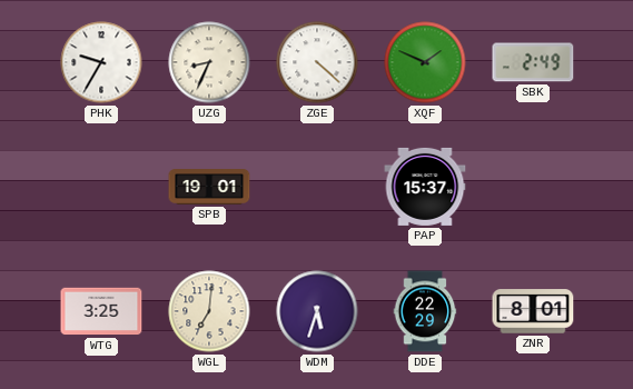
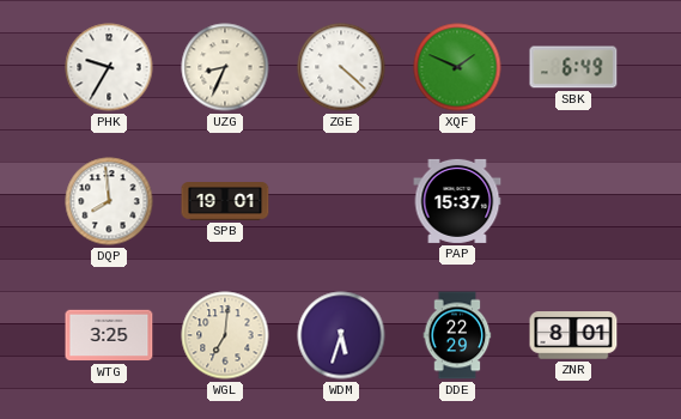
SBK: 2:49 -> 6:49
DQP: none -> 7:59
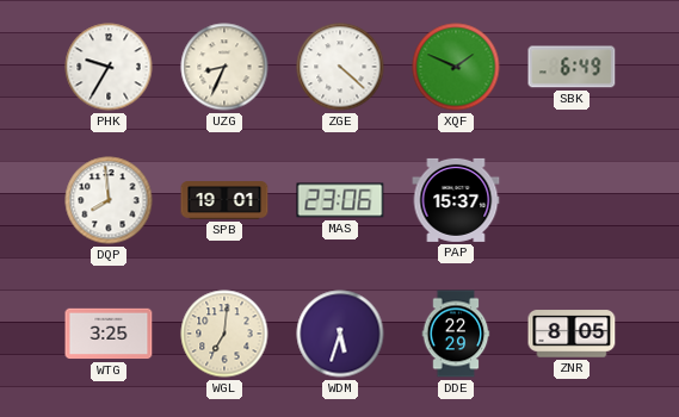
MAS: none -> 23:06
ZNR: 8:01 -> 8:05
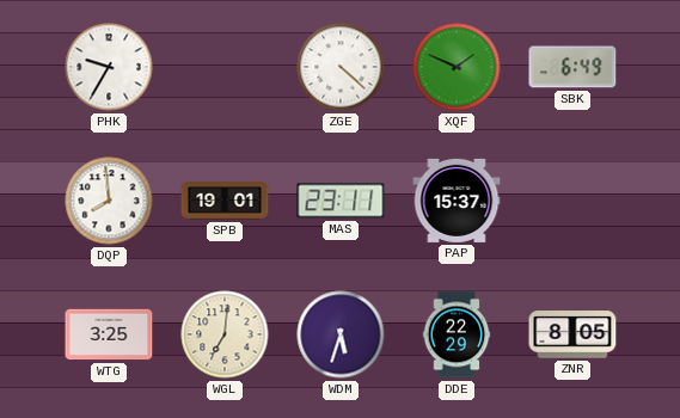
UZG: 8:34 -> none
MAS: 23:06 -> 23:11
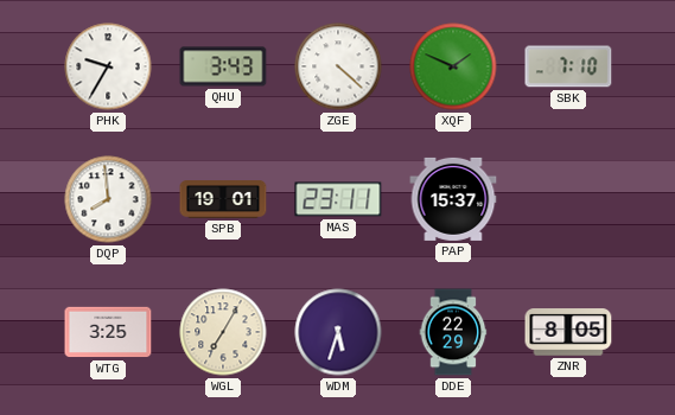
QHU: none -> 3:43
SBK: 6:49 -> 7:10
WGL: 7:01 -> 7:05
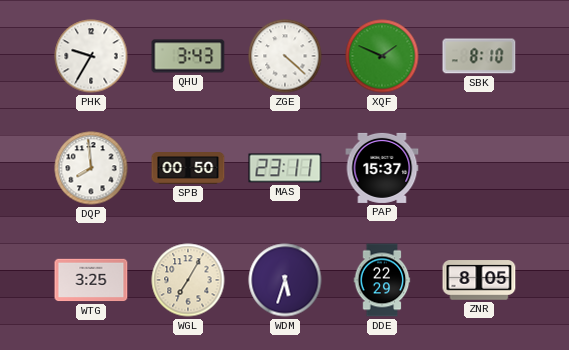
SBK: 7:10 -> 8:10
SPB: 19:01 -> 00:50
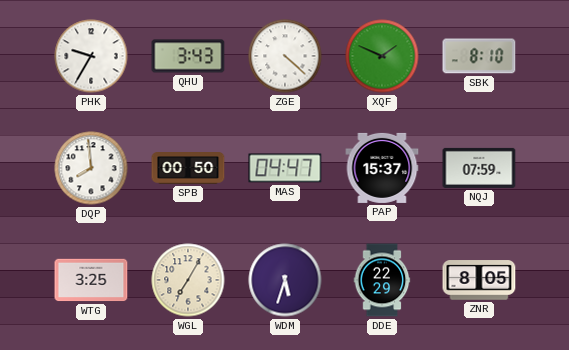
MAS: 23:11 -> 04:47
NQJ: none -> 07:59
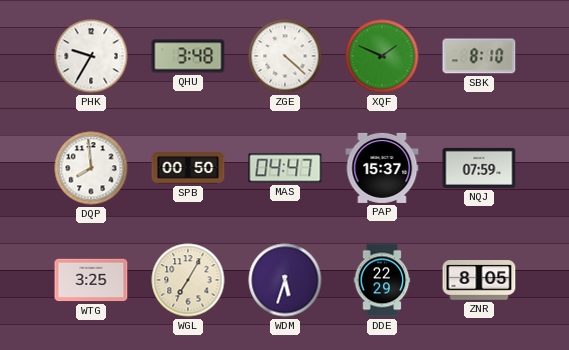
QHU: 3:43 -> 3:48
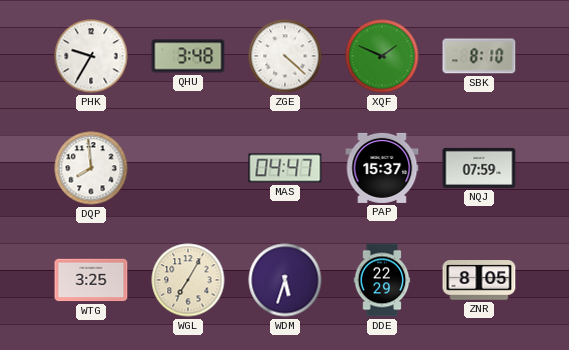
SPB: 00:50 -> none
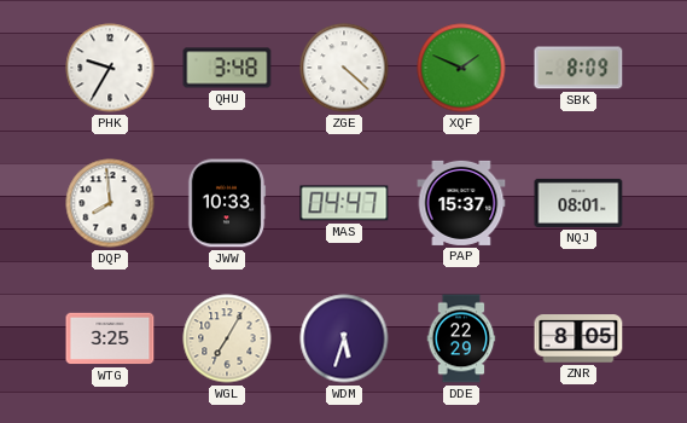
SBK: 8:10 -> 8:09
JWW: none -> 10:33
NQJ: 07:59 -> 08:01
